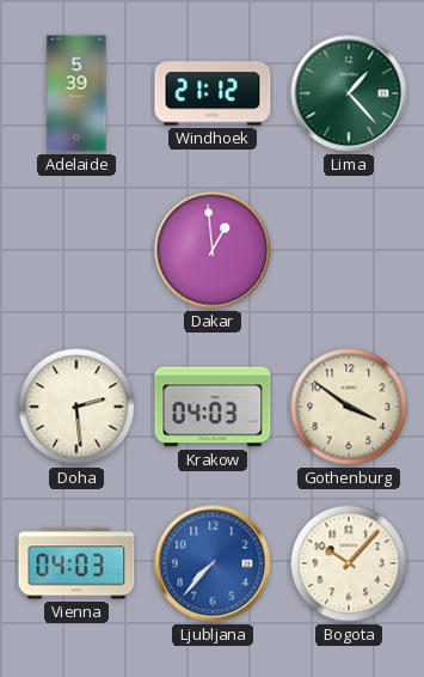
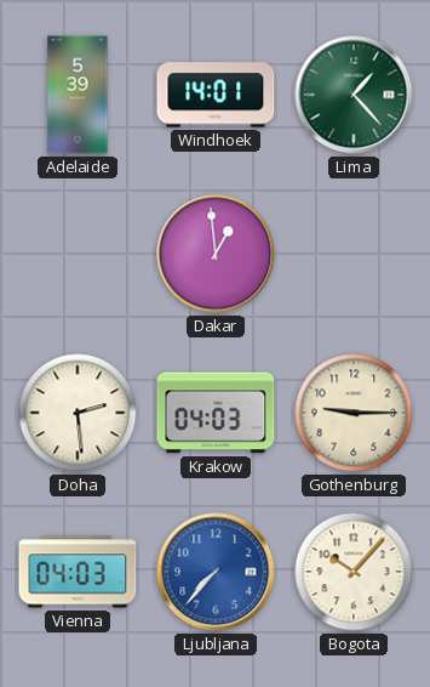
Windhoek: 21:12 -> 14:01
Gothenburg: 3:51 -> 9:15
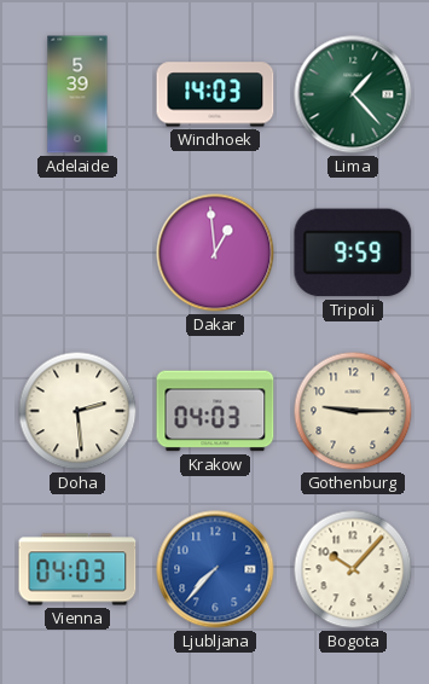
Windhoek: 14:01 -> 14:03
Tripoli: none -> 9:59
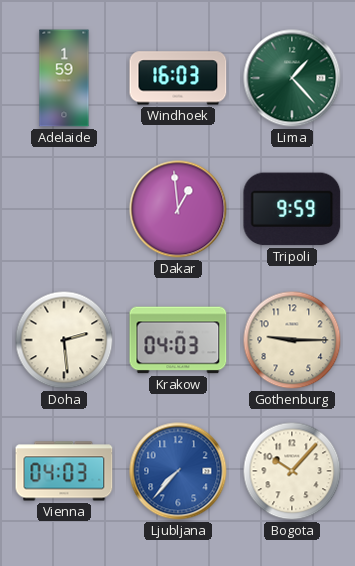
Adelaide: 5:39 -> 1:59
Windhoek: 14:03 -> 16:03
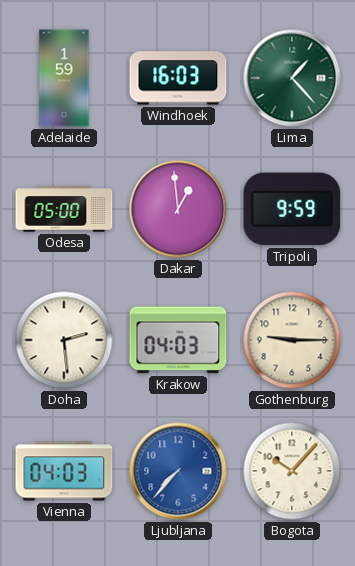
Odesa: none -> 05:00
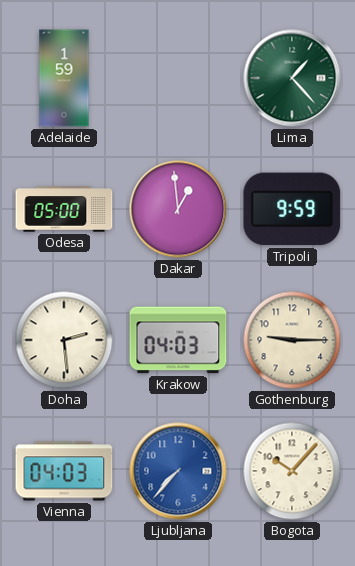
Windhoek: 16:03 -> none
